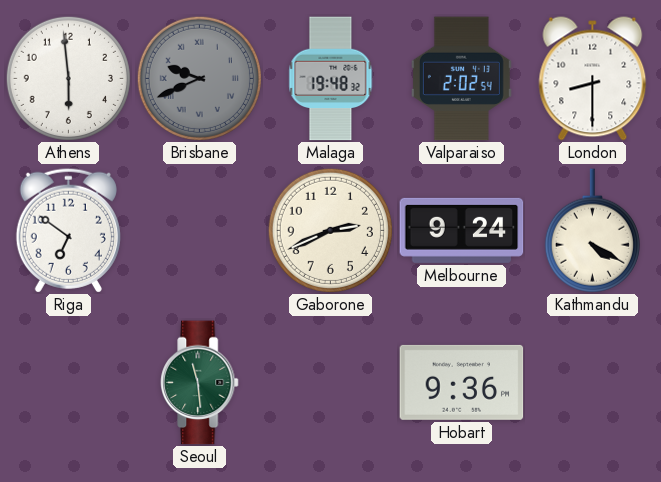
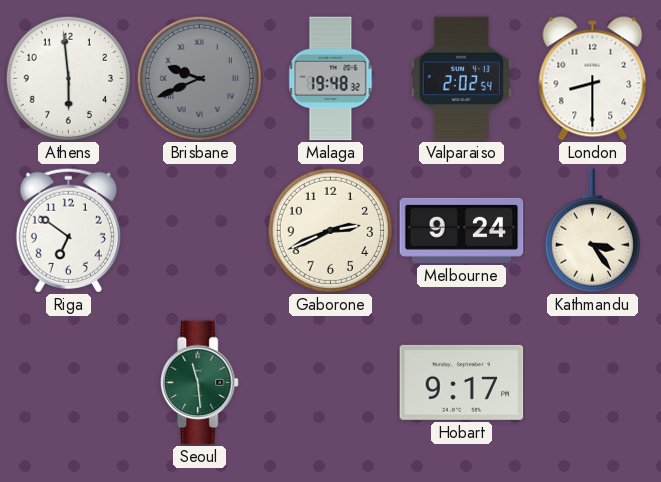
Kathmandu: 4:20 -> 3:24
Hobart: 9:36 -> 9:17
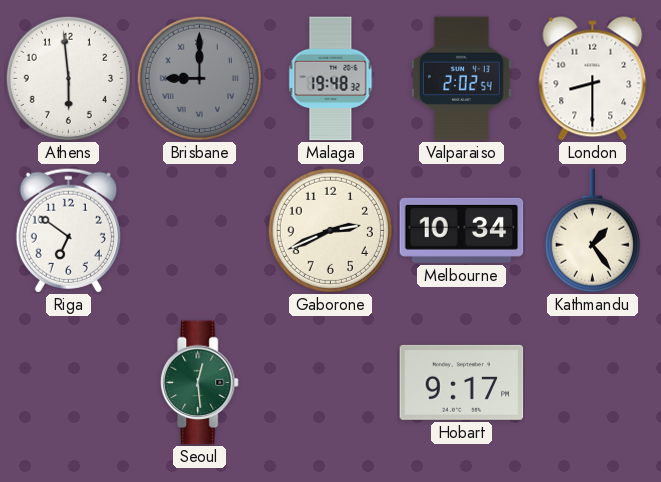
Brisbane: 9:41 -> 9:00
Melbourne: 9:24 -> 10:34
Kathmandu: 3:24 -> 1:24
Seoul: 11:29 -> 12:29
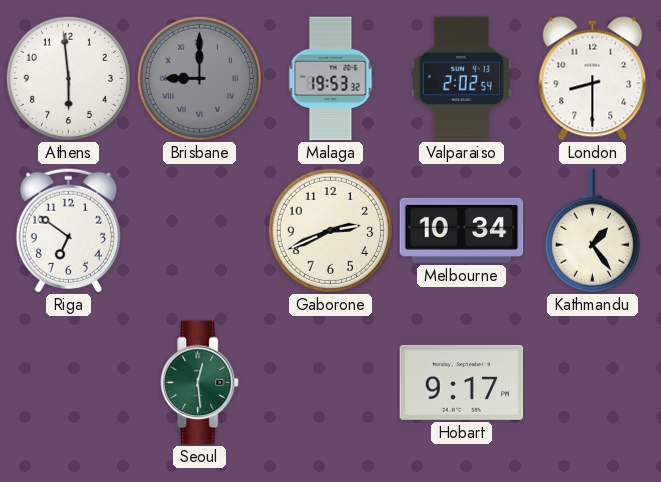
Malaga: 19:48 -> 19:53
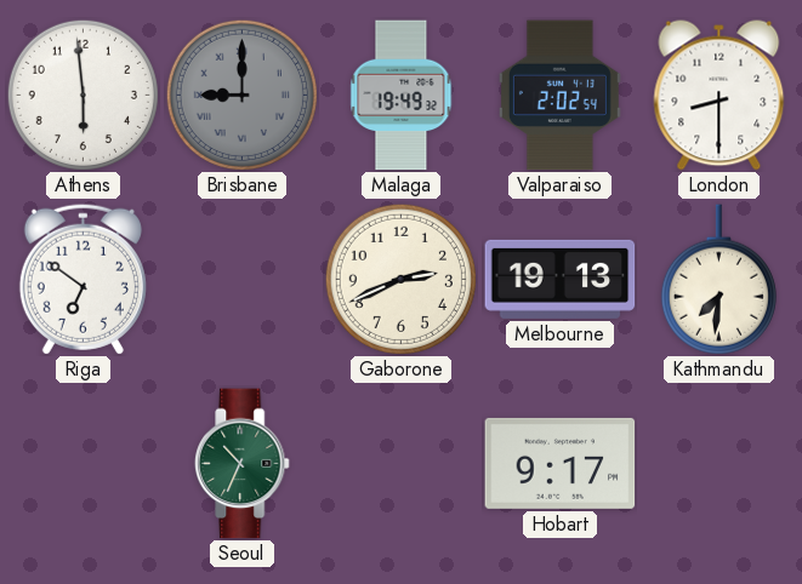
Malaga: 19:53 -> 19:49
Melbourne: 10:34 -> 19:13
Kathmandu: 1:24 -> 7:31
Seoul: 12:29 -> 10:34
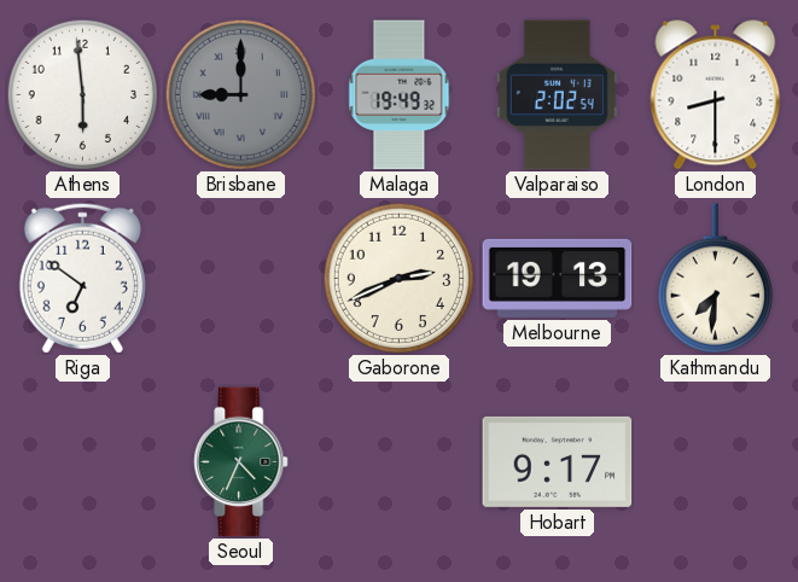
Seoul: 10:34 -> 4:34
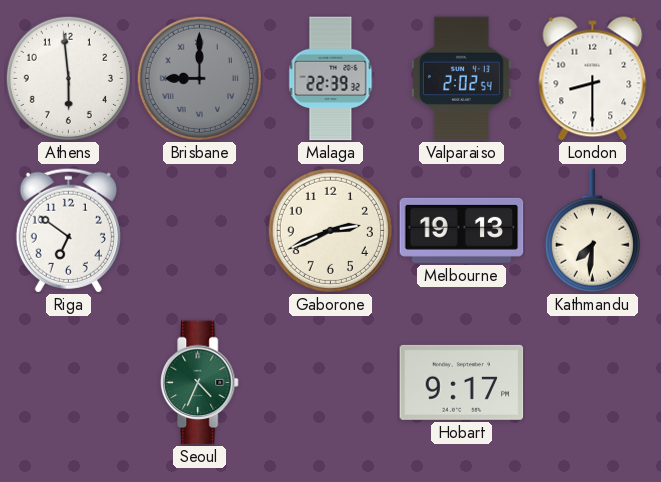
Malaga: 19:49 -> 22:39
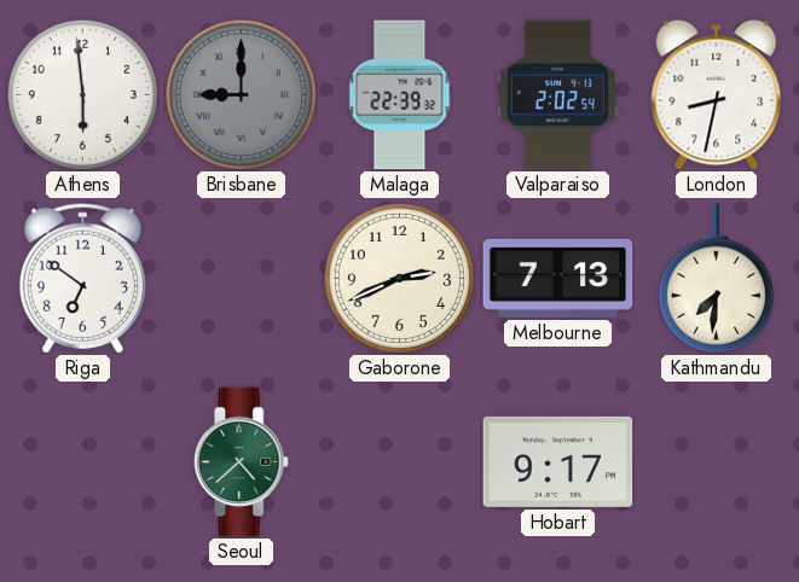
London: 8:30 -> 8:32
Melbourne: 19:13 -> 7:13
Seoul: 4:34 -> 4:38
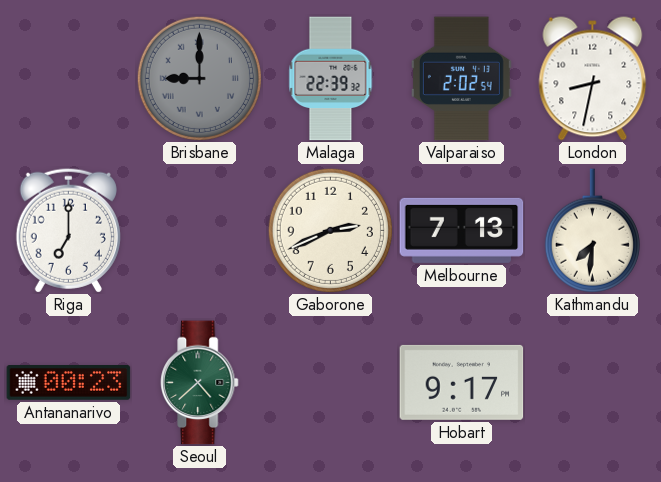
Athens: 5:59 -> none
Riga: 6:51 -> 7:00
Antananarivo: none -> 00:23
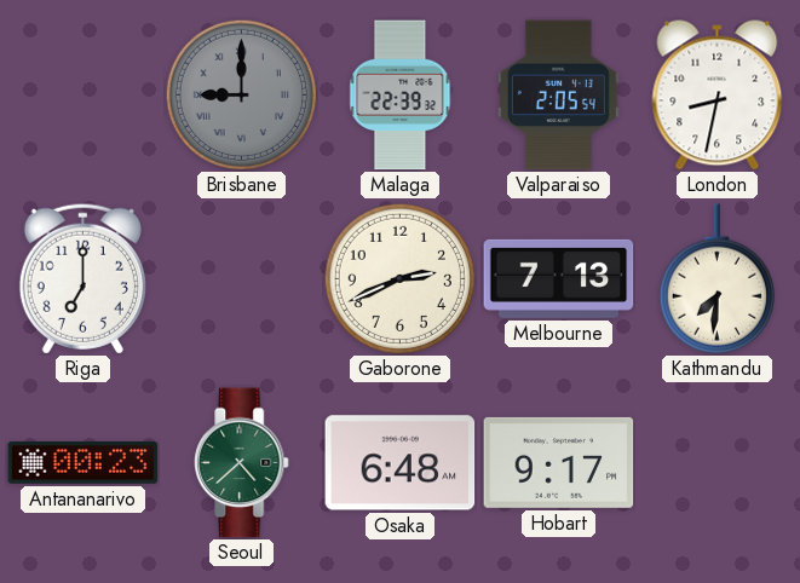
Valparaiso: 2:02 -> 2:05
Osaka: none -> 6:48
